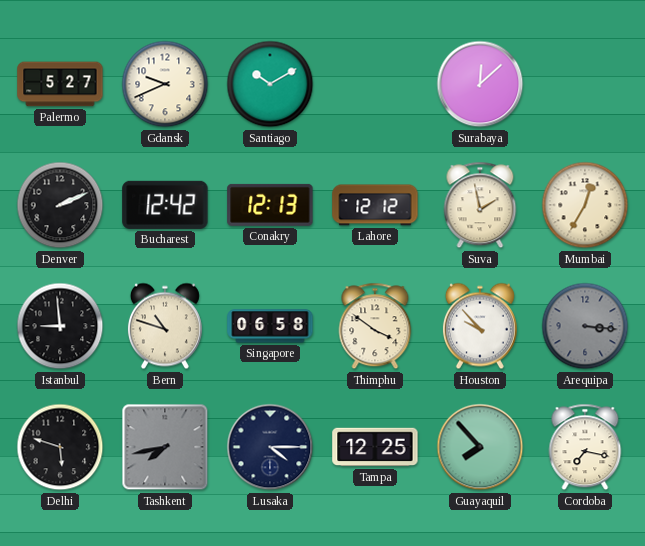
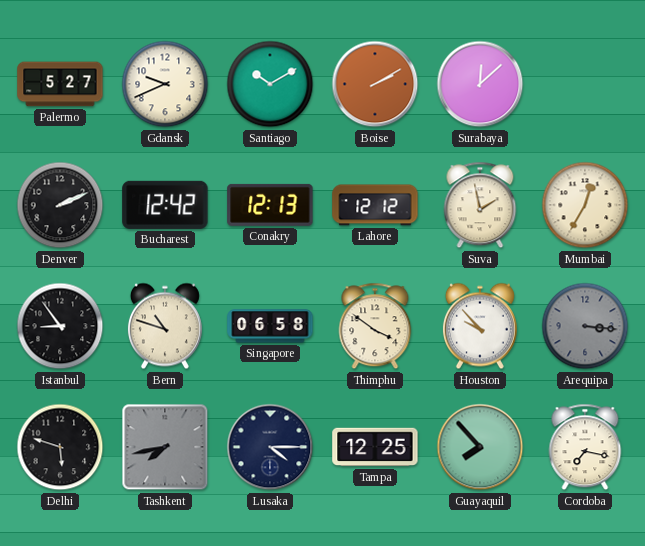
Boise: none -> 2:10
Istanbul: 8:59 -> 8:54
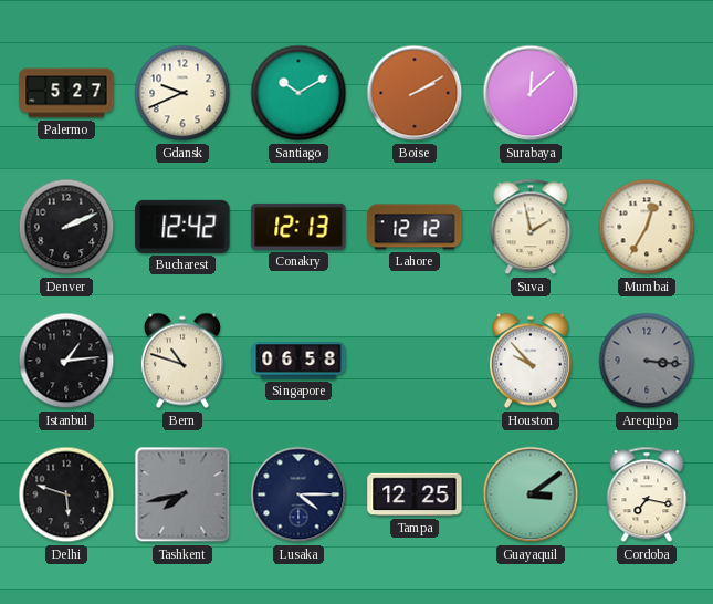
Istanbul: 8:54 -> 1:14
Thimphu: 3:51 -> none
Guayaquil: 7:53 -> 3:09
